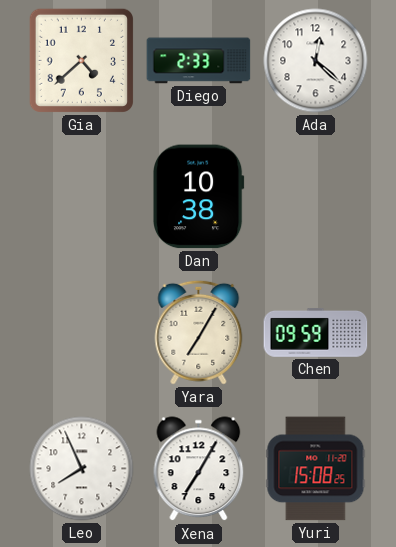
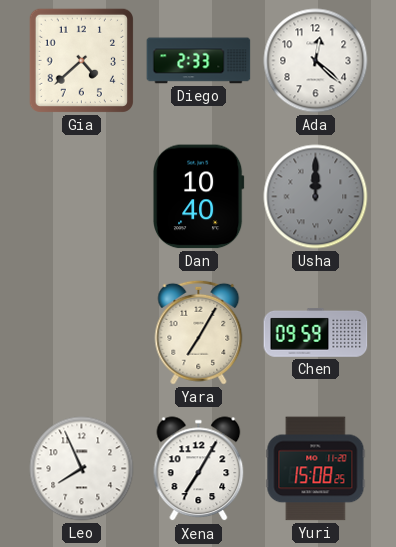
Dan: 10:38 -> 10:40
Usha: none -> 12:00
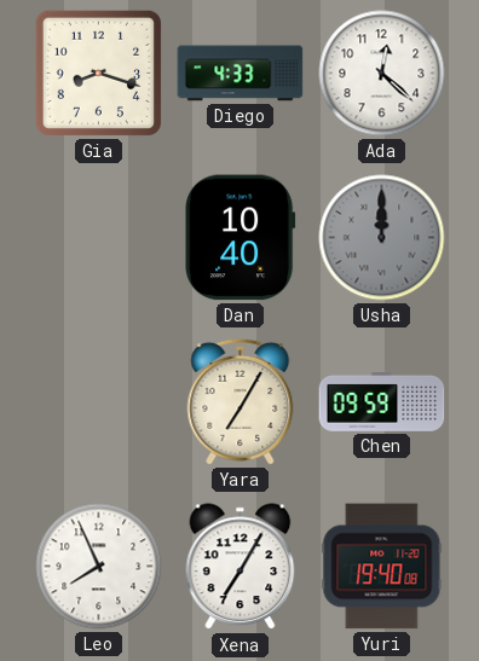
Gia: 4:38 -> 8:18
Diego: 2:33 -> 4:33
Yuri: 15:08 -> 19:40
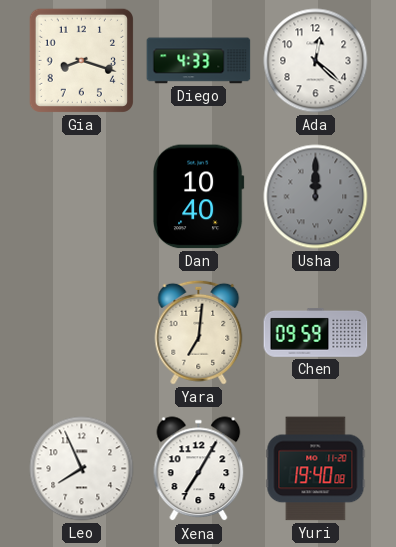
Yara: 7:05 -> 7:01
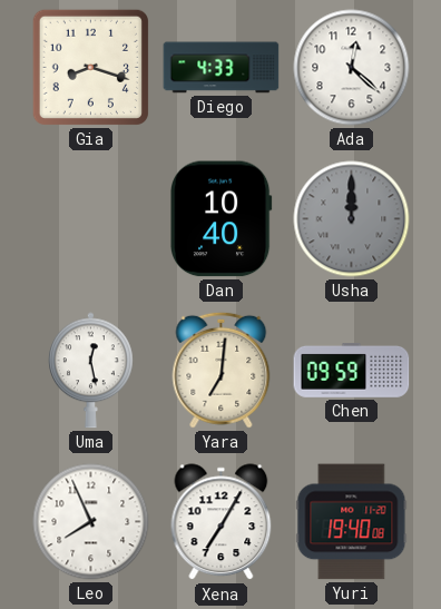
Uma: none -> 12:28
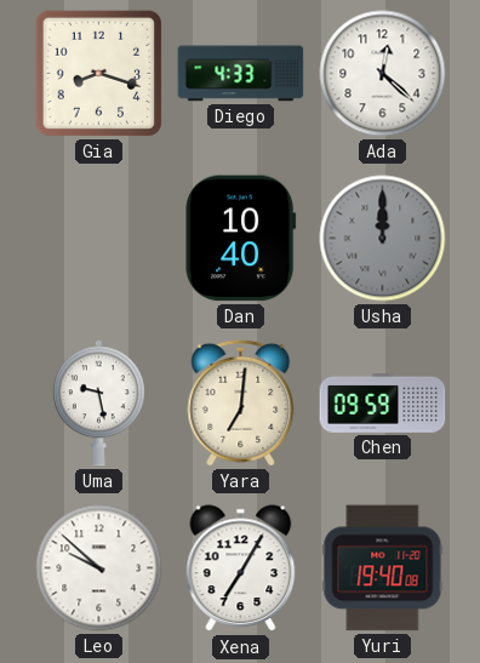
Uma: 12:28 -> 9:28
Leo: 7:56 -> 9:52
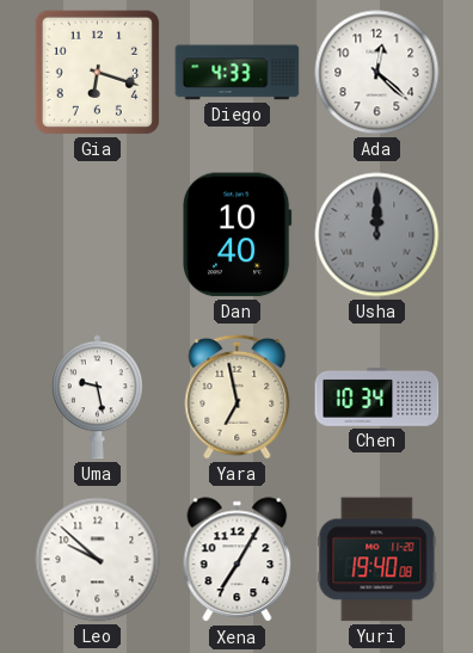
Gia: 8:18 -> 6:18
Yara: 7:01 -> 6:58
Chen: 09:59 -> 10:34
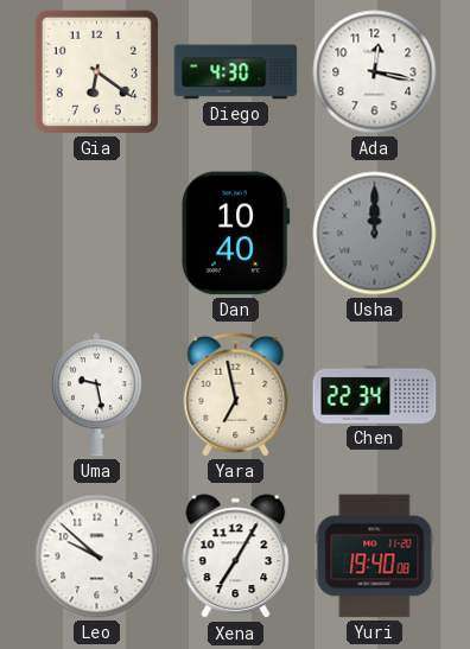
Gia: 6:18 -> 6:21
Diego: 4:33 -> 4:30
Ada: 12:22 -> 12:17
Chen: 10:34 -> 22:34
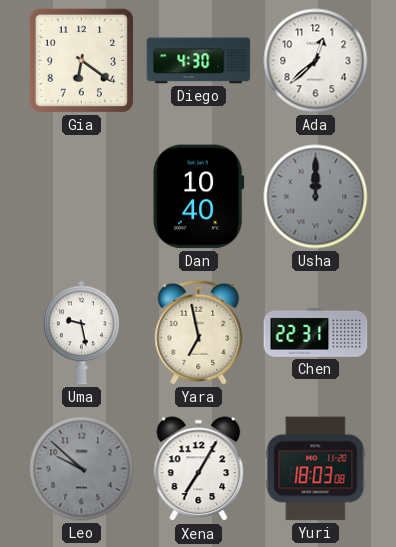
Ada: 12:17 -> 12:38
Chen: 22:34 -> 22:31
Leo dial: white -> grey
Yuri: 19:40 -> 18:03
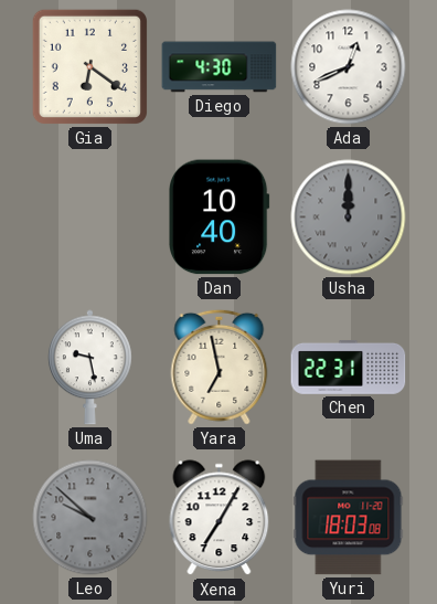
Ada: 12:38 -> 12:41
